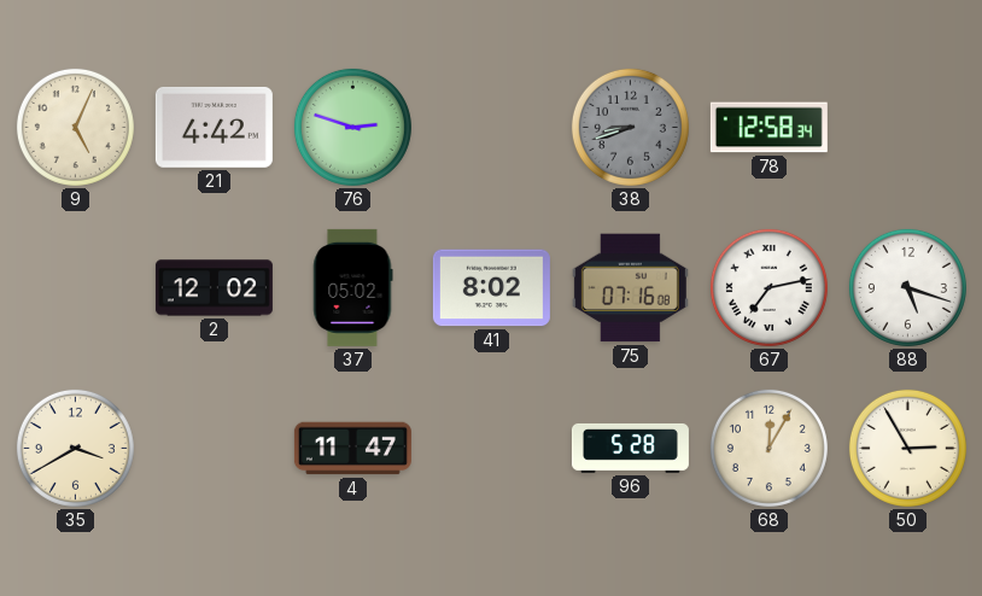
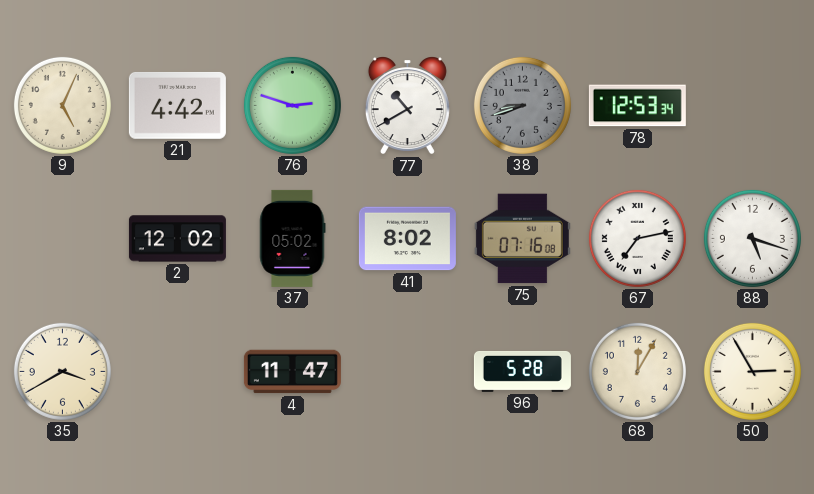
77: none -> 10:40
78: 12:58 -> 12:53
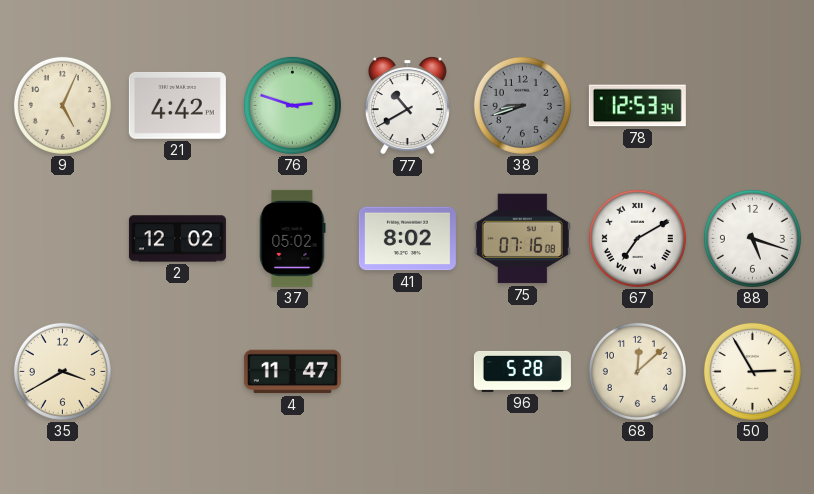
67: 7:13 -> 7:10
68: 12:05 -> 12:08
